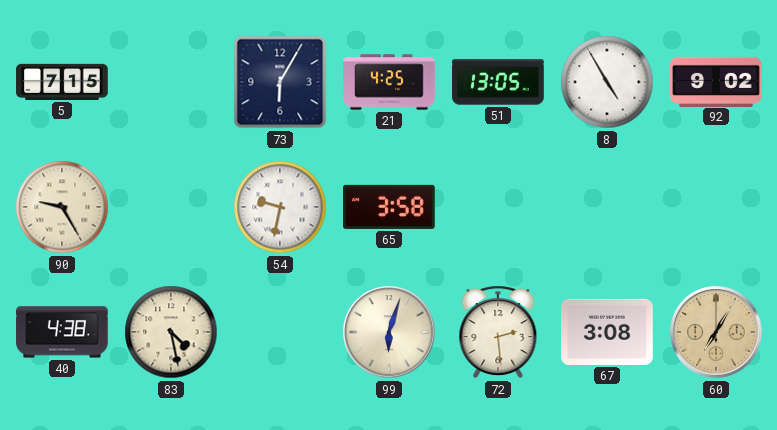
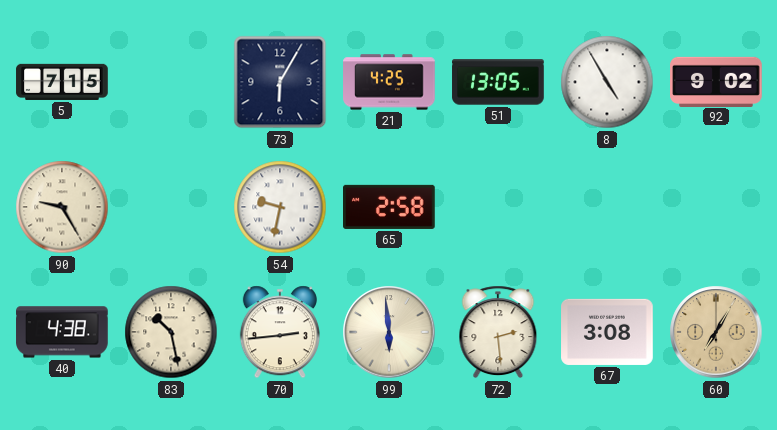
65: 3:58 -> 2:58
83: 4:28 -> 10:28
70: none -> 2:44
99: 6:03 -> 5:59
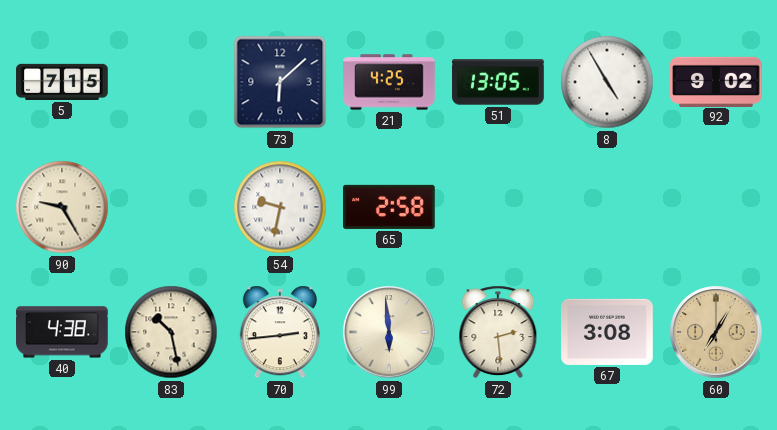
73: 6:05 -> 6:08
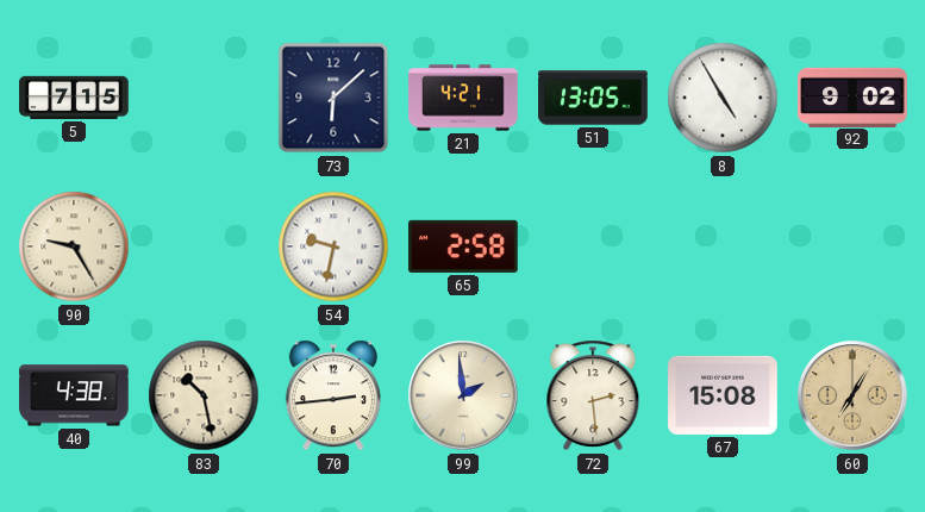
21: 4:25 -> 4:21
99: 5:59 -> 1:59
67: 3:08 -> 15:08
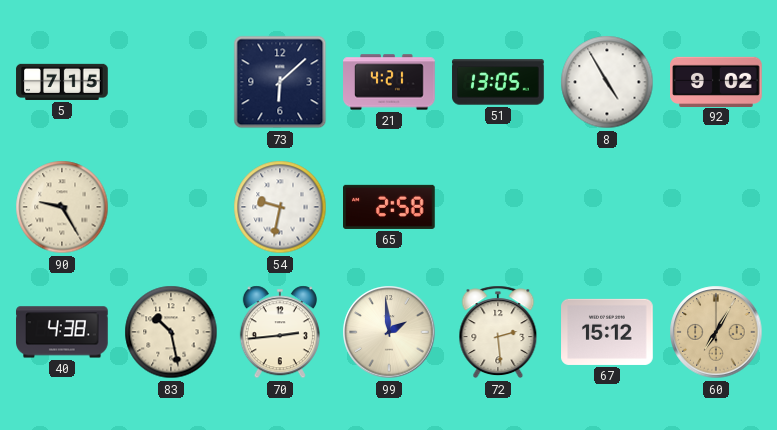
67: 15:08 -> 15:12
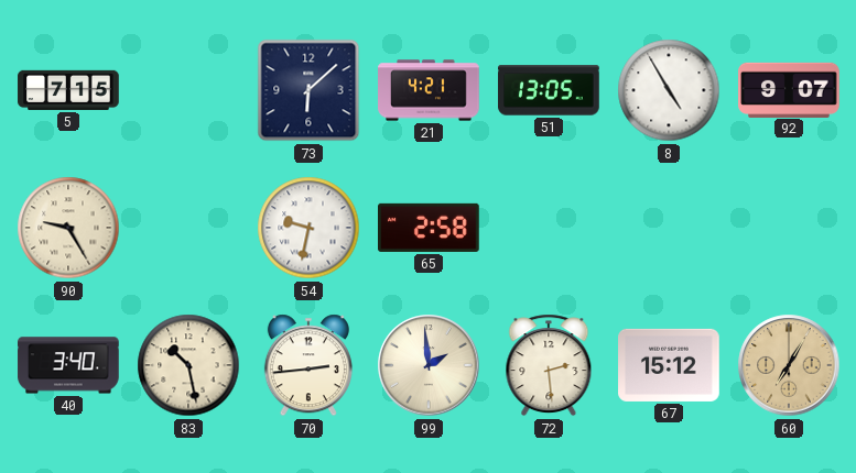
92: 9:02 -> 9:07
40: 4:38 -> 3:40
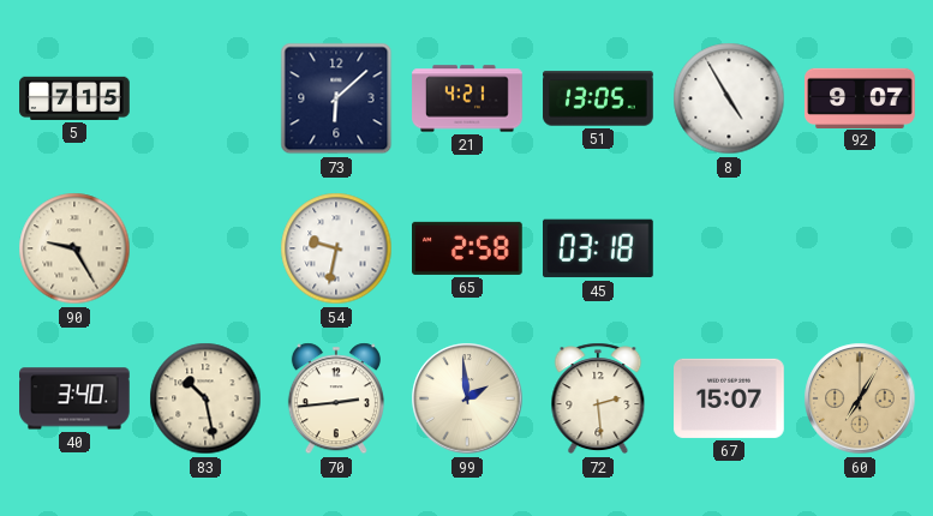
45: none -> 03:18
67: 15:12 -> 15:07
